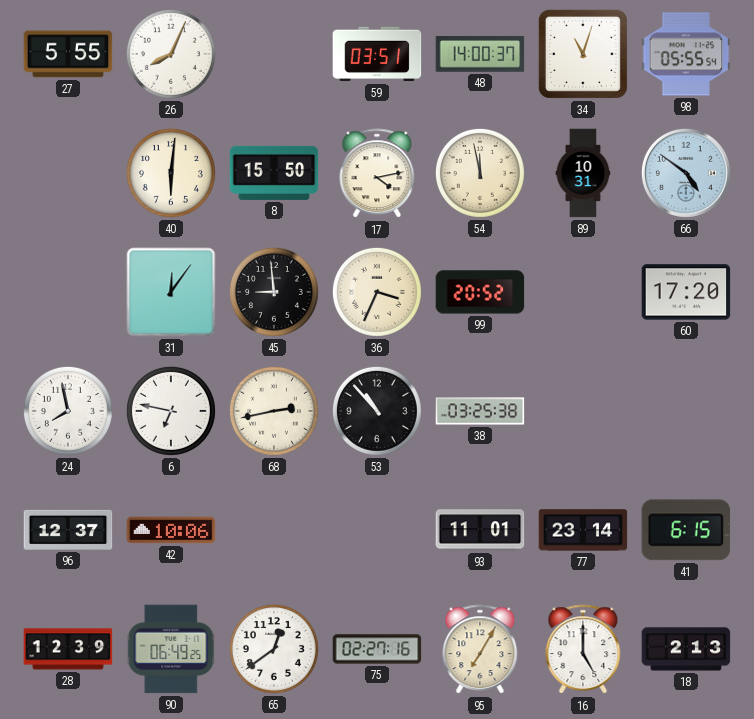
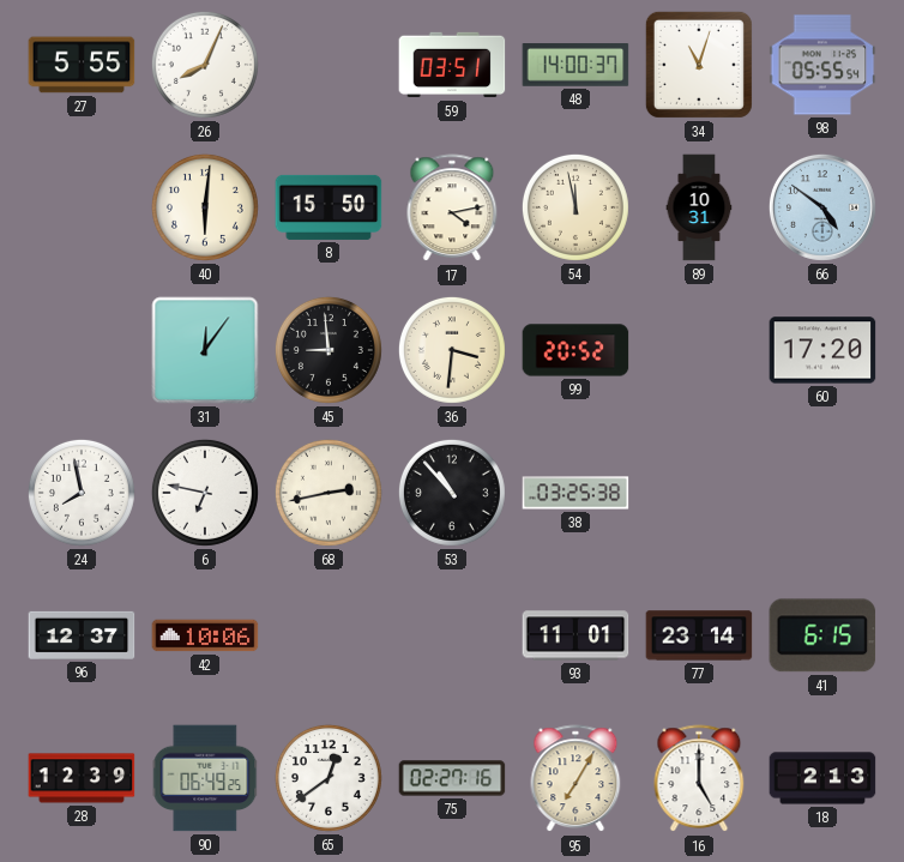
36: 3:34 -> 3:31
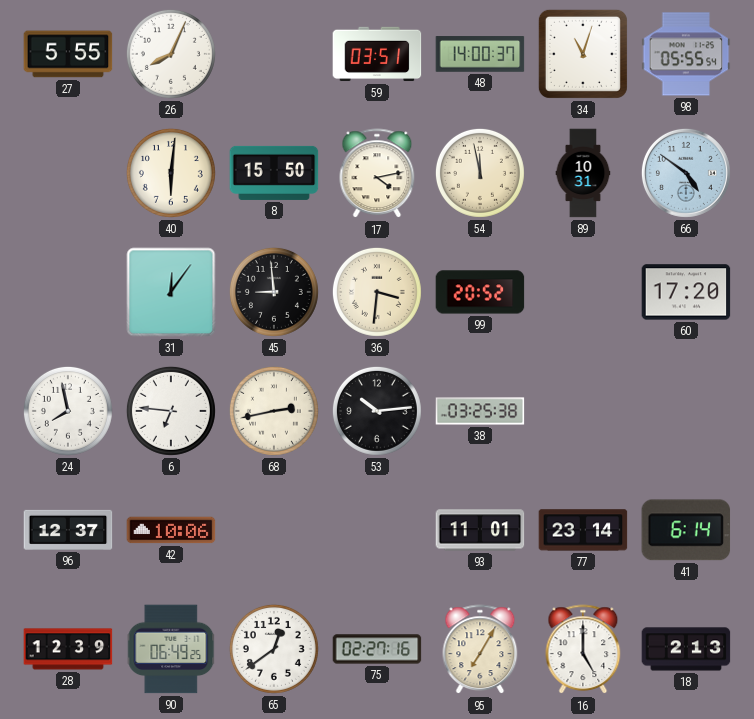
6: 6:47 -> 6:46
53: 10:53 -> 10:14
41: 6:15 -> 6:14
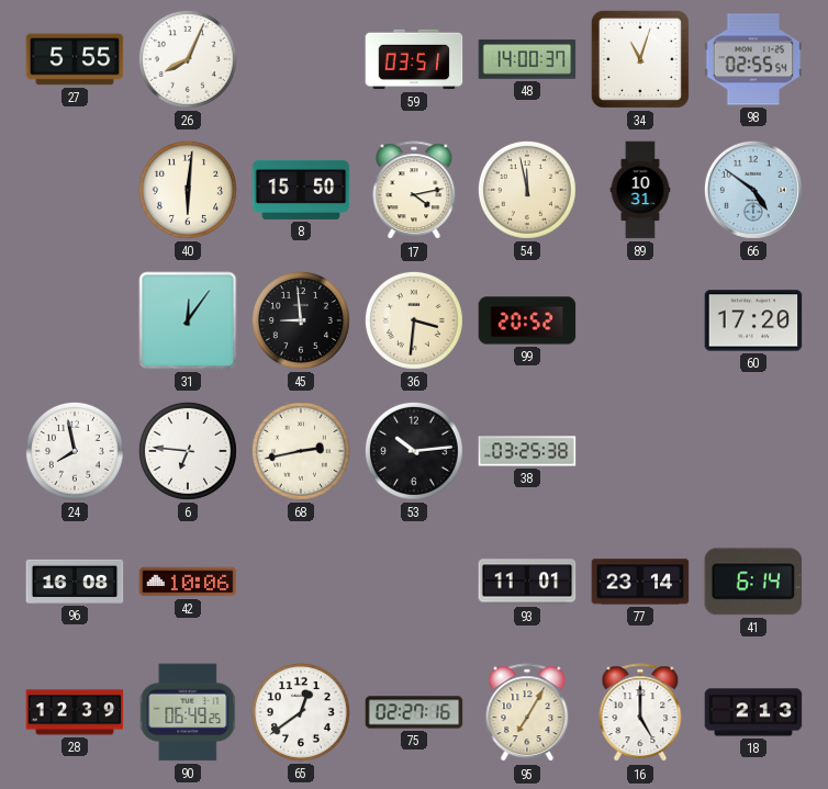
98: 05:55 -> 02:55
96: 12:37 -> 16:08
